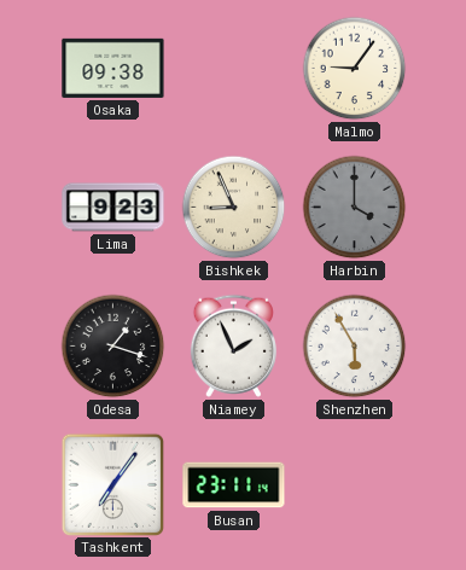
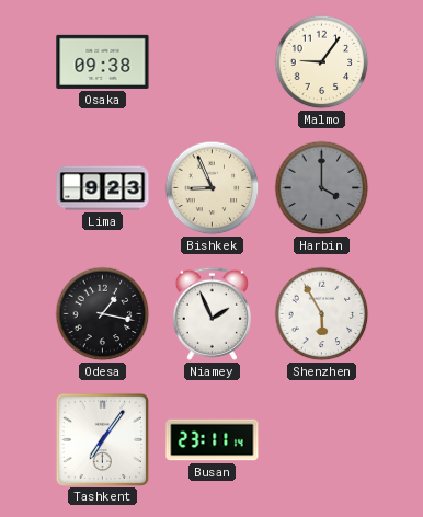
Odesa: 1:18 -> 1:17
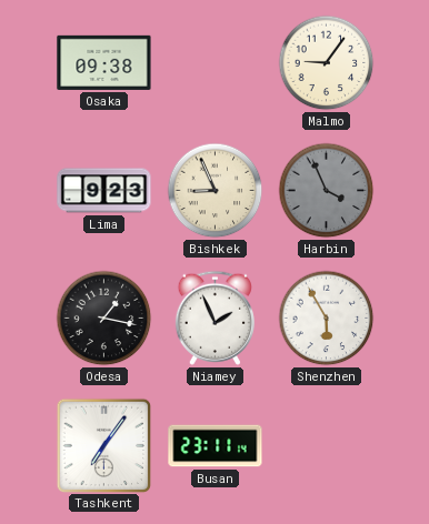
Harbin: 4:00 -> 3:56
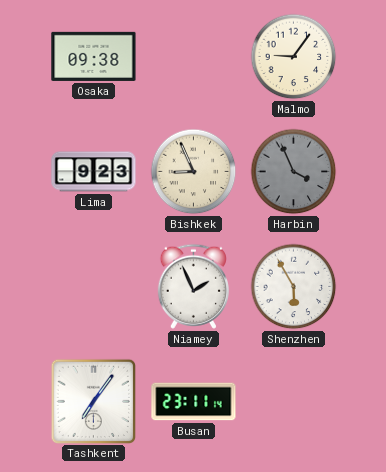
Odesa: 1:17 -> none
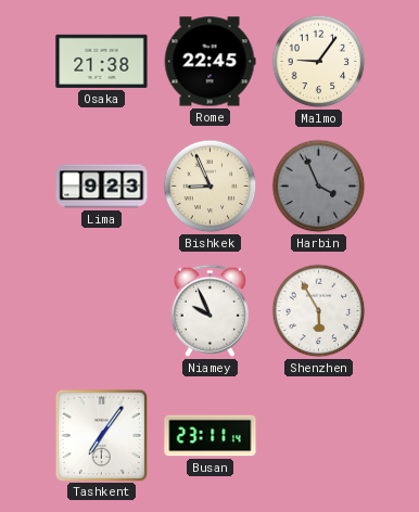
Osaka: 09:38 -> 21:38
Rome: none -> 22:45
Niamey: 1:56 -> 9:56
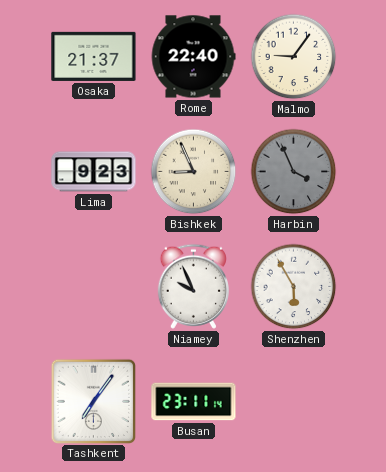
Osaka: 21:38 -> 21:37
Rome: 22:45 -> 22:40
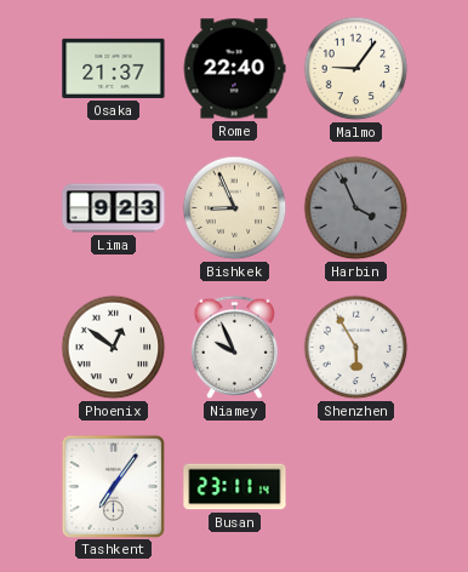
Phoenix: none -> 12:51
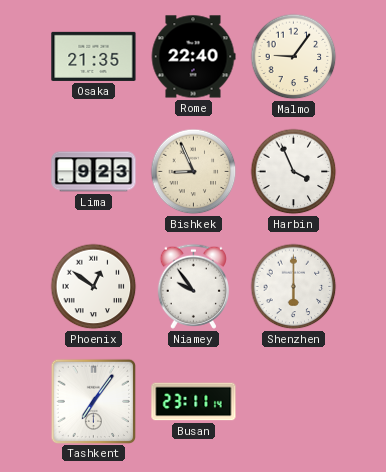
Osaka: 21:37 -> 21:35
Harbin dial: grey -> white
Niamey: 9:56 -> 9:54
Shenzhen: 5:55 -> 6:00
